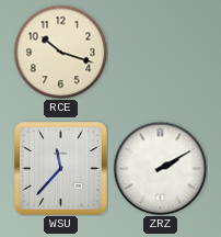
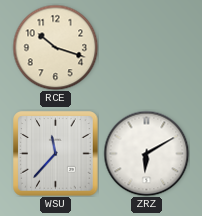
ZRZ: 2:10 -> 6:10
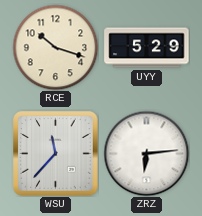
UYY: none -> 5:29
ZRZ: 6:10 -> 6:14
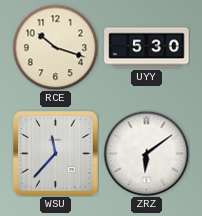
UYY: 5:29 -> 5:30
ZRZ: 6:14 -> 6:09
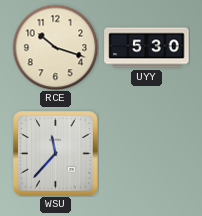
ZRZ: 6:09 -> none
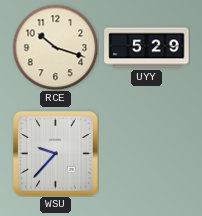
UYY: 5:30 -> 5:29
WSU: 11:37 -> 9:37
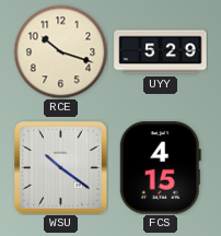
WSU: 9:37 -> 10:21
FCS: none -> 4:15
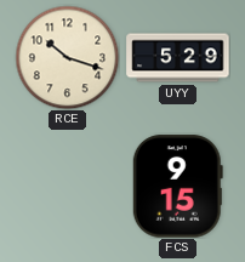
WSU: 10:21 -> none
FCS: 4:15 -> 9:15
